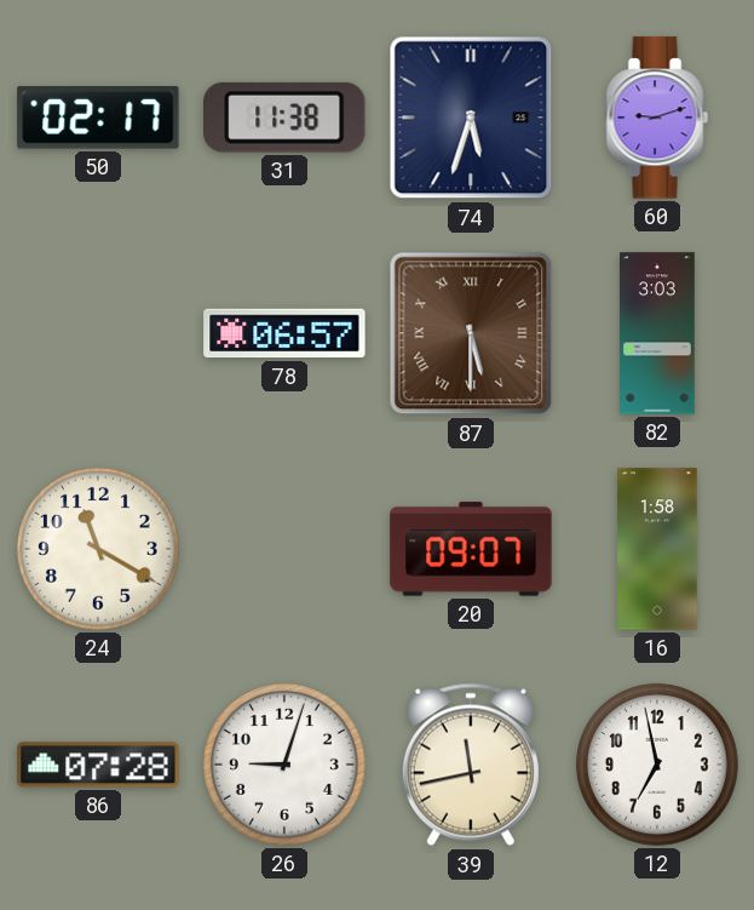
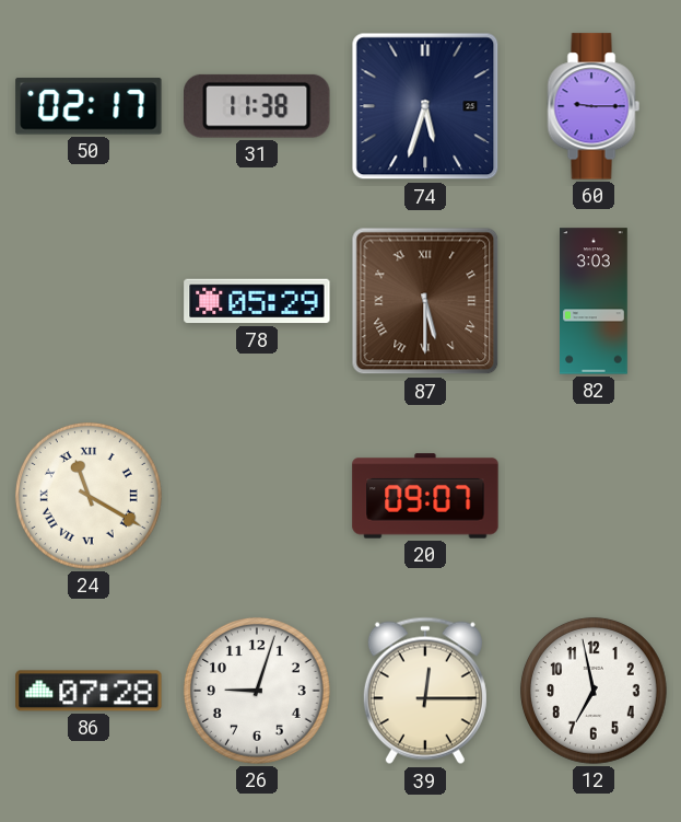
60: 9:12 -> 9:15
78: 06:57 -> 05:29
24 numerals: Arabic -> Roman
16: 1:58 -> none
39: 11:43 -> 12:15
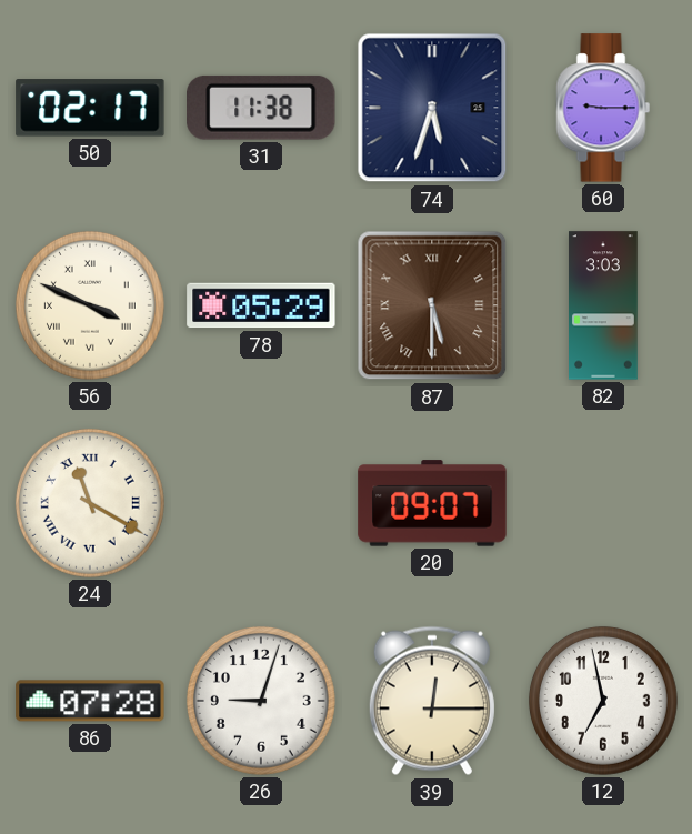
56: none -> 3:49
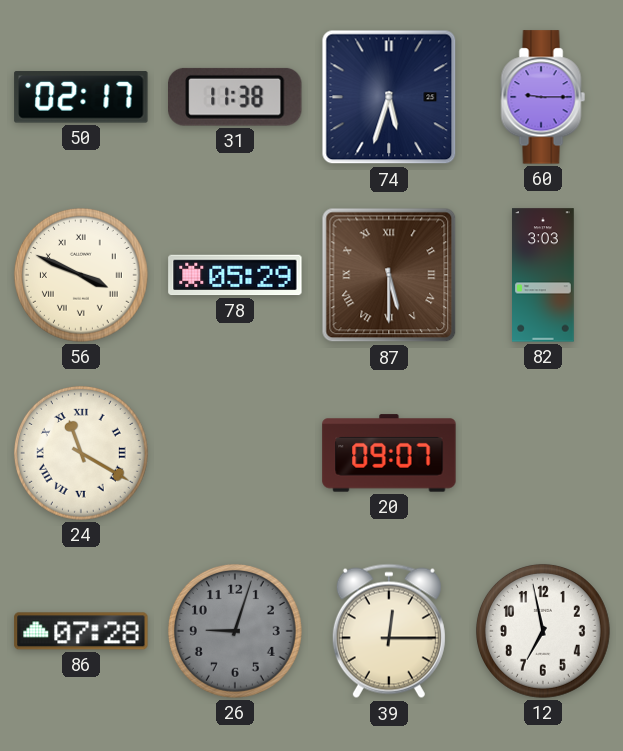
26 dial: white -> grey
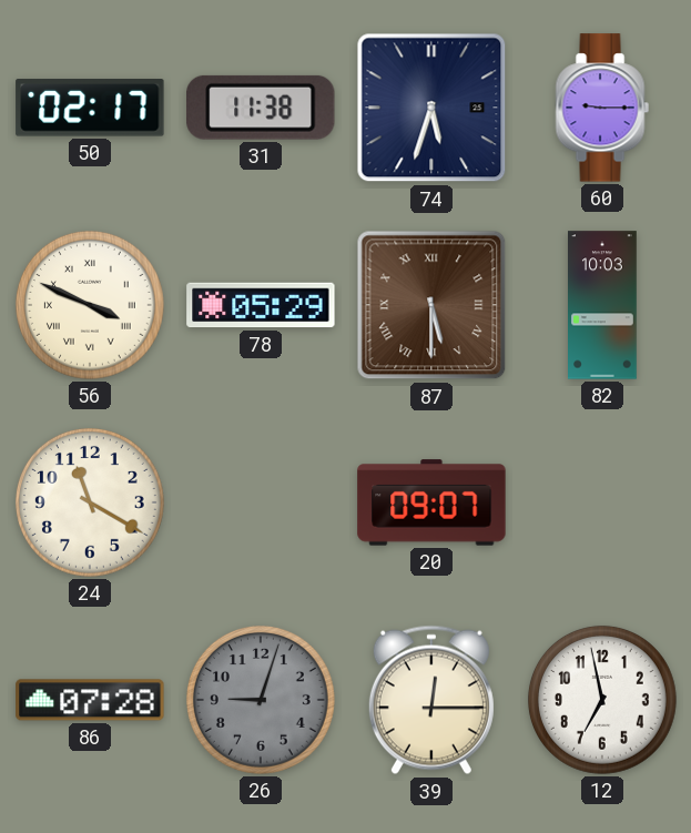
82: 3:03 -> 10:03
24 numerals: Roman -> Arabic
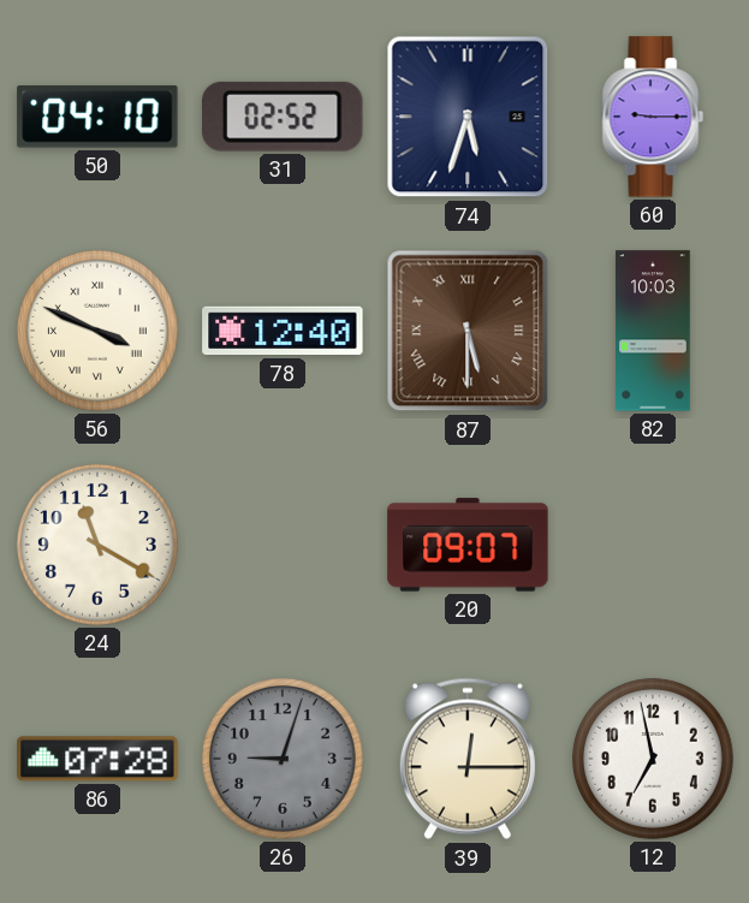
50: 02:17 -> 04:10
31: 11:38 -> 02:52
78: 05:29 -> 12:40
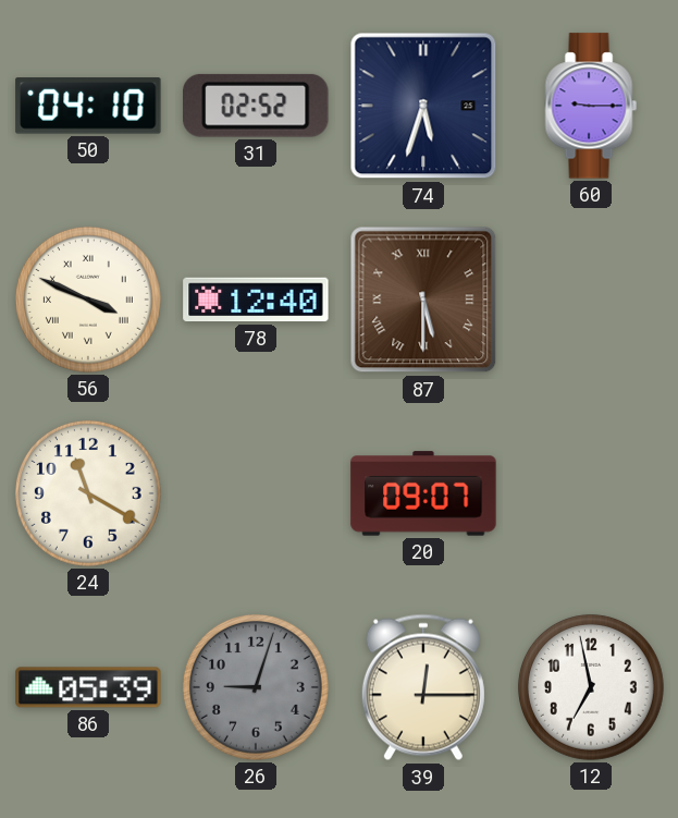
82: 10:03 -> none
86: 07:28 -> 05:39
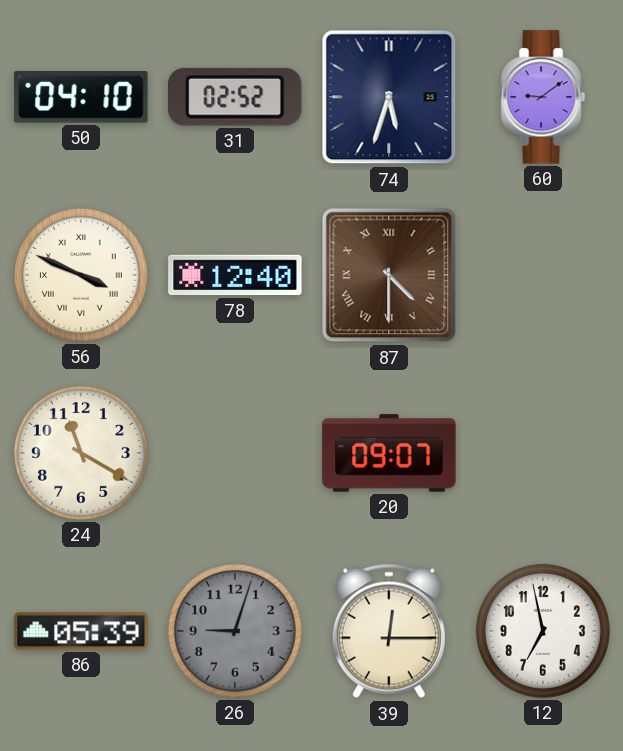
60: 9:15 -> 9:09
87: 5:30 -> 4:30
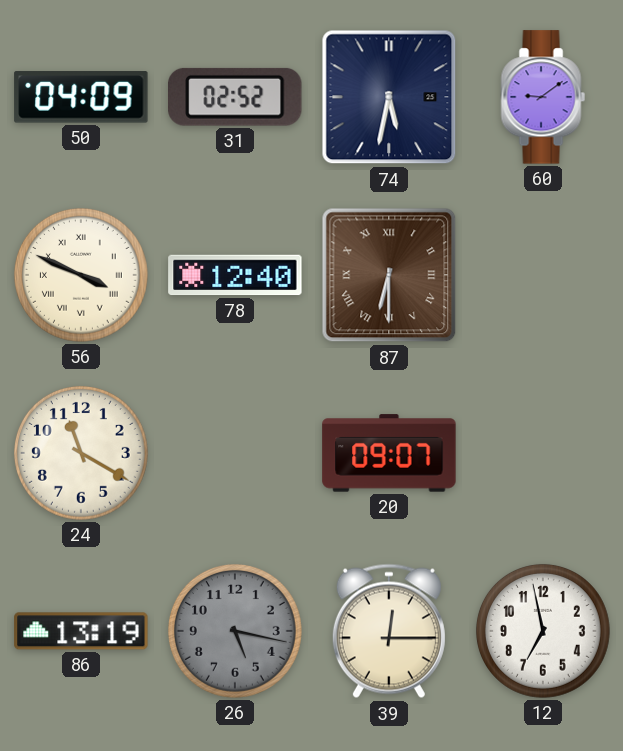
50: 04:10 -> 04:09
74: 5:33 -> 5:32
87: 4:30 -> 6:30
86: 05:39 -> 13:19
26: 9:03 -> 5:17
